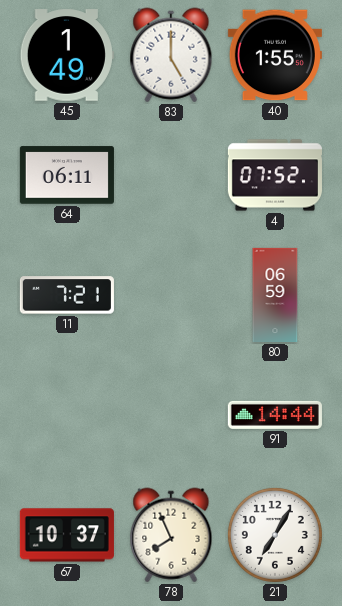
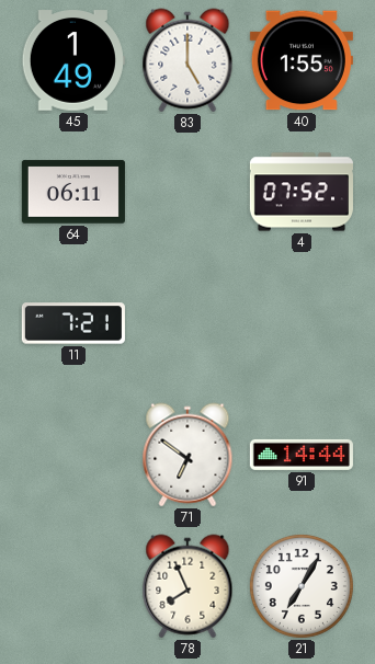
80: 06:59 -> none
71: none -> 6:51
67: 10:37 -> none
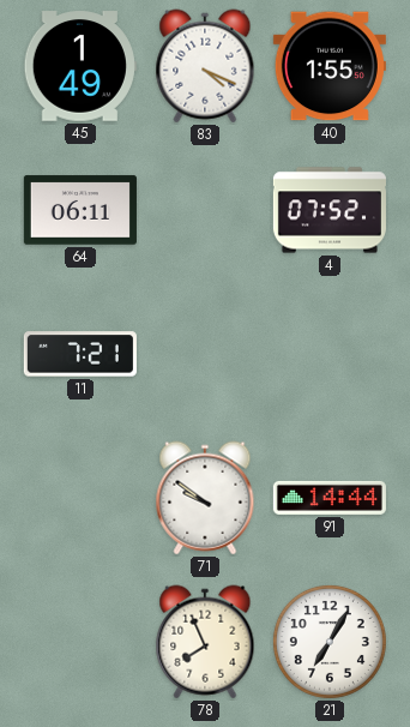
83: 5:00 -> 4:19
71: 6:51 -> 9:51
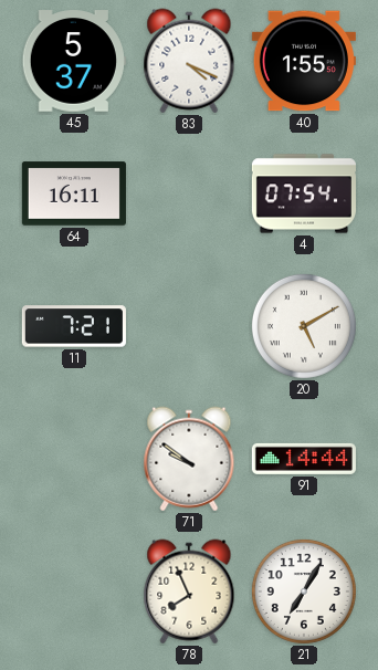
45: 1:49 -> 5:37
64: 06:11 -> 16:11
4: 07:52 -> 07:54
20: none -> 5:10
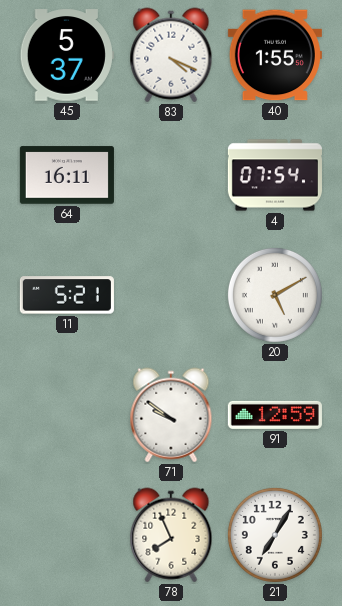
11: 7:21 -> 5:21
91: 14:44 -> 12:59
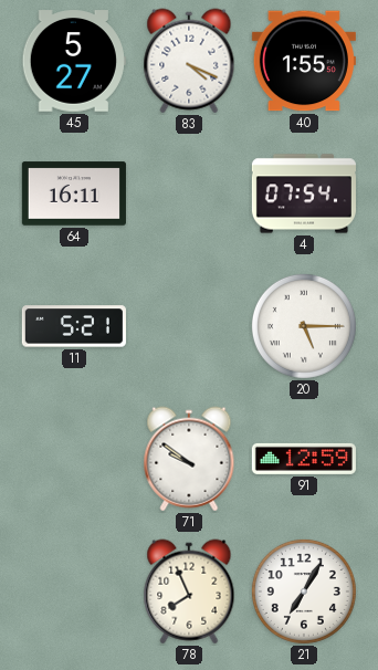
45: 5:37 -> 5:27
20: 5:10 -> 5:15
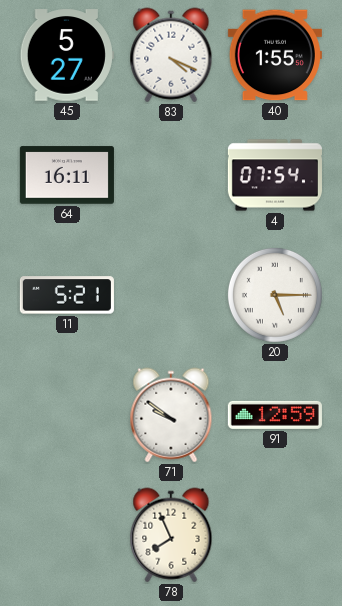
21: 7:05 -> none
